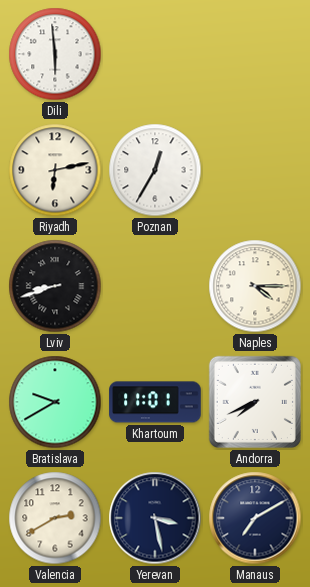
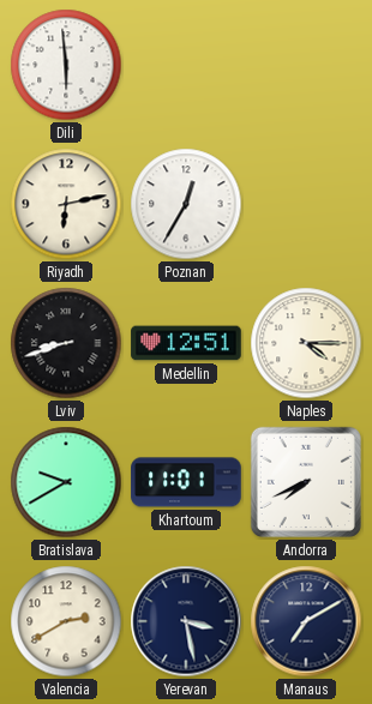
Medellin: none -> 12:51
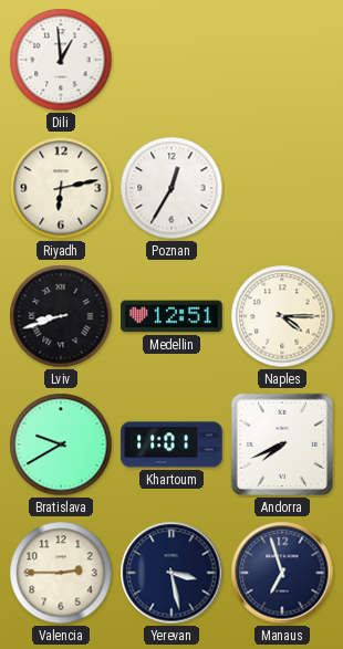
Dili: 5:59 -> 12:59
Valencia: 2:40 -> 2:45
Manaus: 7:10 -> 6:57
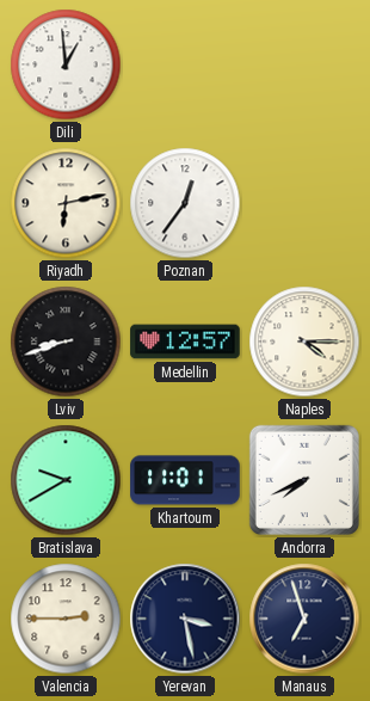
Poznan: 12:35 -> 12:36
Medellin: 12:51 -> 12:57
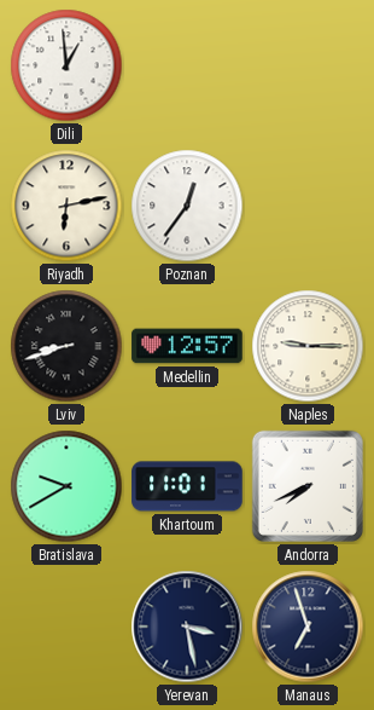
Naples: 4:15 -> 9:15
Valencia: 2:45 -> none
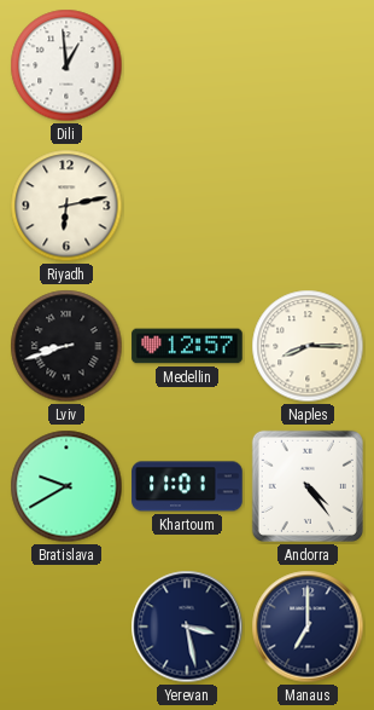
Poznan: 12:36 -> none
Naples: 9:15 -> 8:15
Andorra: 7:41 -> 4:24
Manaus: 6:57 -> 7:00
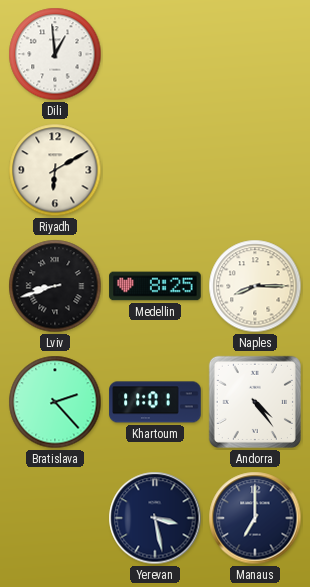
Riyadh: 6:13 -> 6:10
Medellin: 12:57 -> 8:25
Bratislava: 9:40 -> 2:23
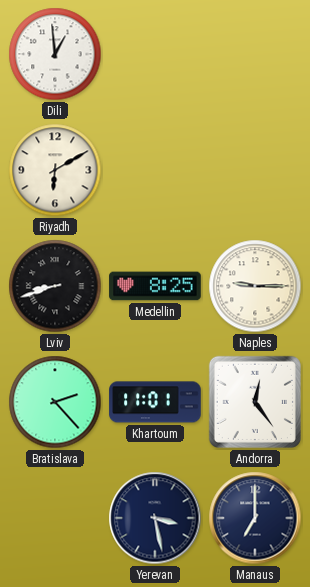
Naples: 8:15 -> 9:15
Andorra: 4:24 -> 12:24
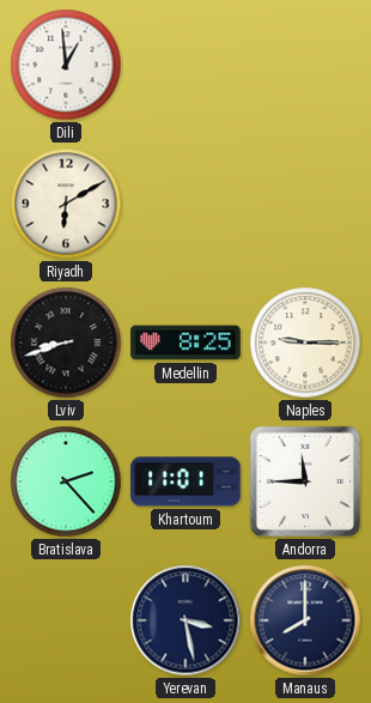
Andorra: 12:24 -> 11:45
Manaus: 7:00 -> 8:00
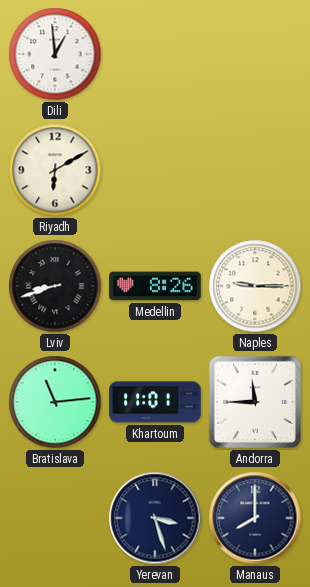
Medellin: 8:25 -> 8:26
Bratislava: 2:23 -> 11:14
Yerevan: 3:28 -> 3:27
